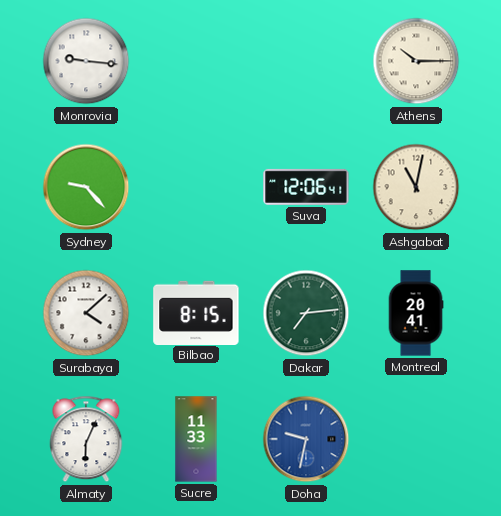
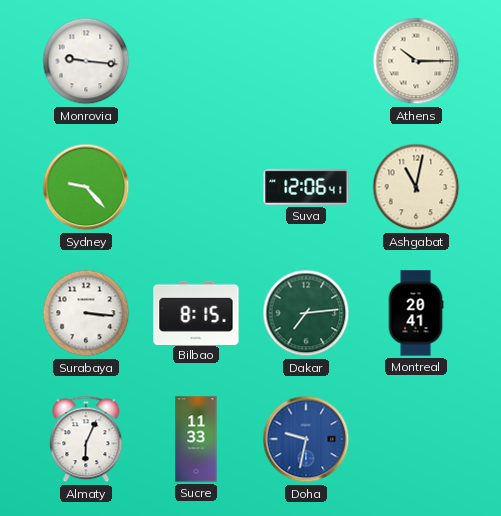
Surabaya: 4:08 -> 3:16
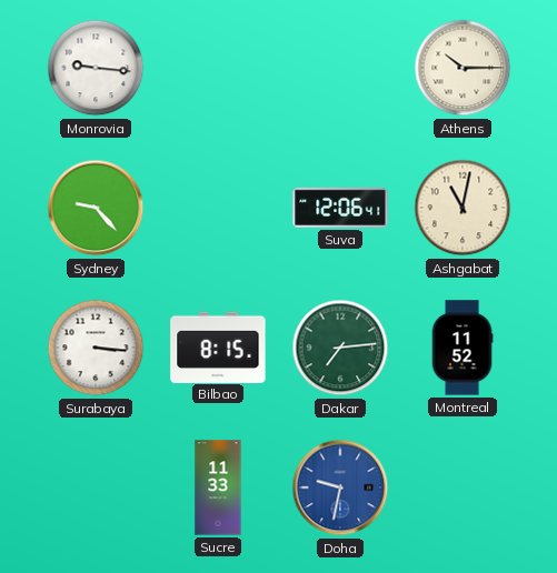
Montreal: 20:41 -> 11:52
Almaty: 6:04 -> none
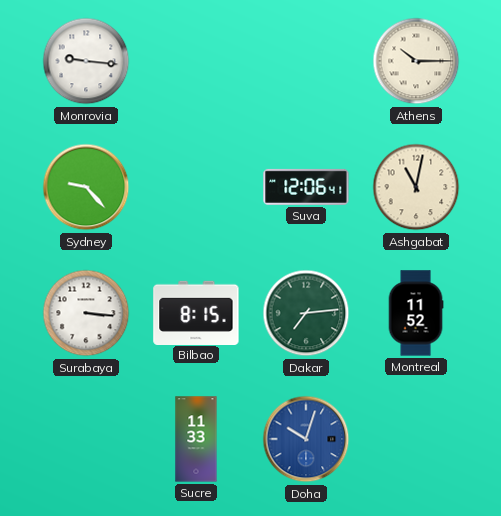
Doha: 9:32 -> 10:03
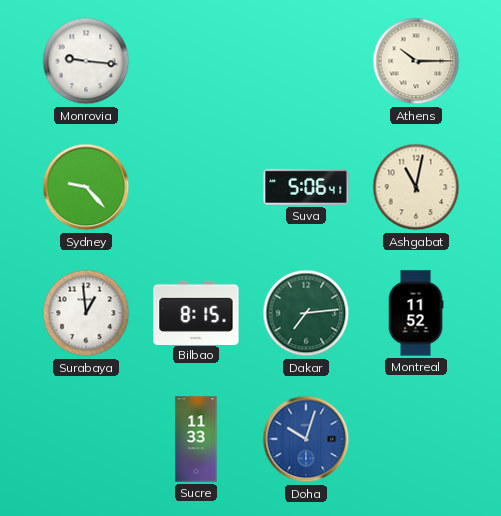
Suva: 12:06 -> 5:06
Surabaya: 3:16 -> 12:59
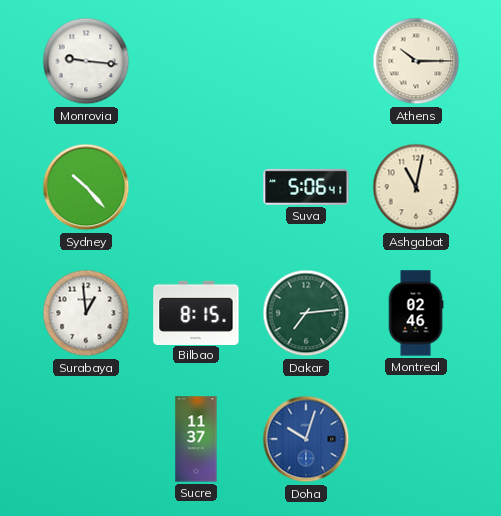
Sydney: 9:23 -> 10:23
Montreal: 11:52 -> 02:46
Sucre: 11:33 -> 11:37
